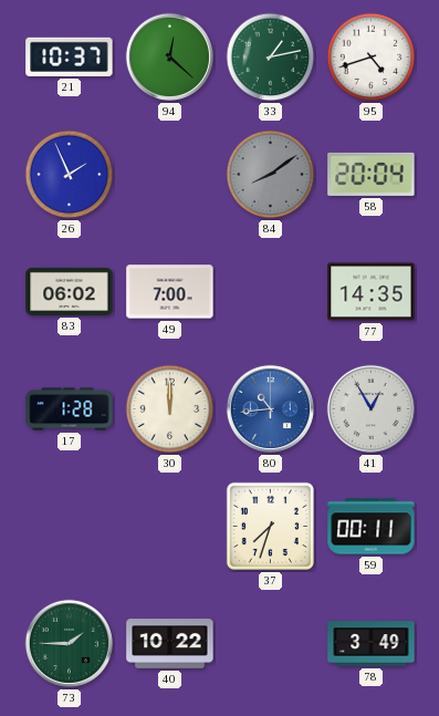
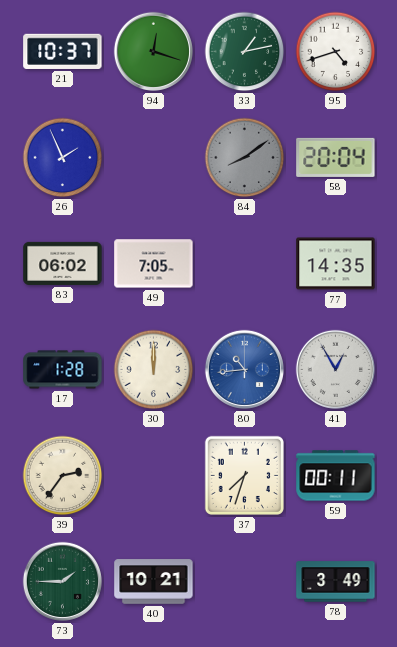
94: 12:22 -> 12:18
49: 7:00 -> 7:05
39: none -> 2:36
40: 10:22 -> 10:21
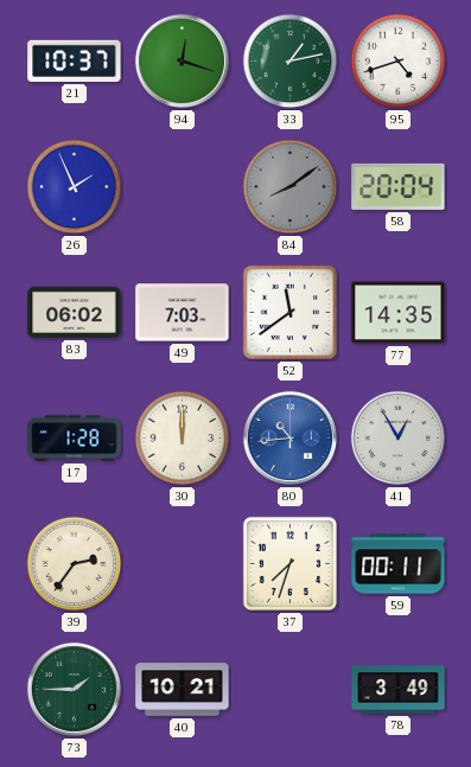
49: 7:05 -> 7:03
52: none -> 11:39
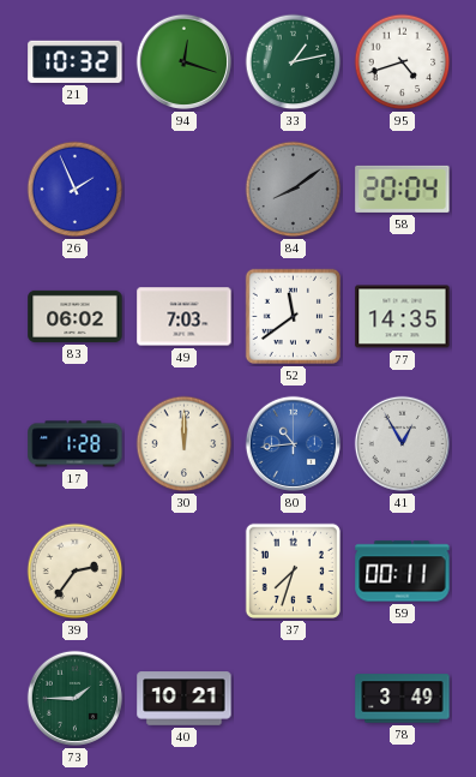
21: 10:37 -> 10:32
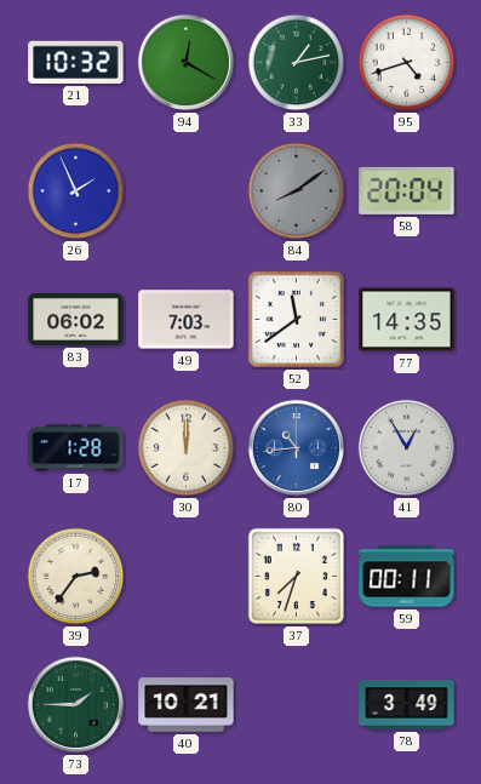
94: 12:18 -> 12:20
